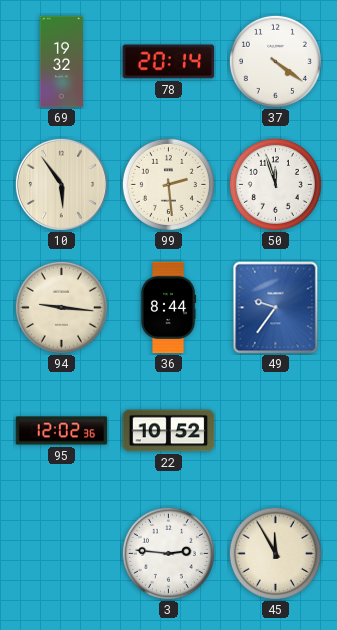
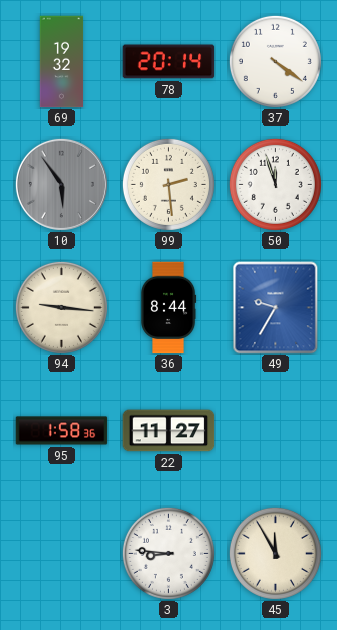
10 dial: cream -> grey
49: 9:36 -> 9:35
95: 12:02 -> 1:58
22: 10:52 -> 11:27
3: 2:46 -> 8:46
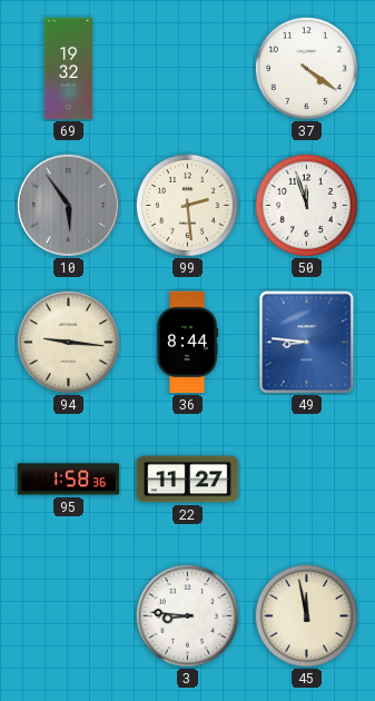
78: 20:14 -> none
49: 9:35 -> 8:46
45: 11:55 -> 11:58
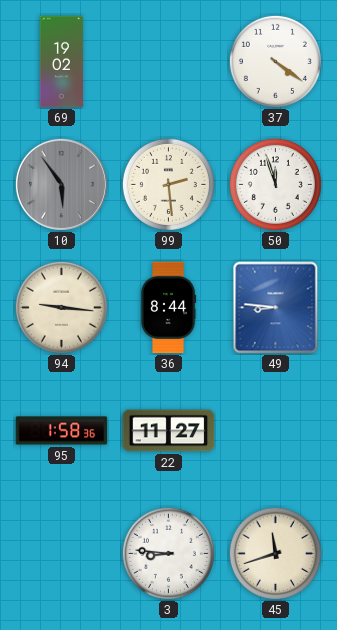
69: 19:32 -> 19:02
45: 11:58 -> 11:42
